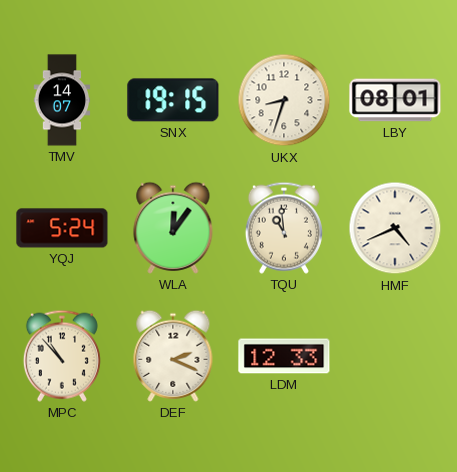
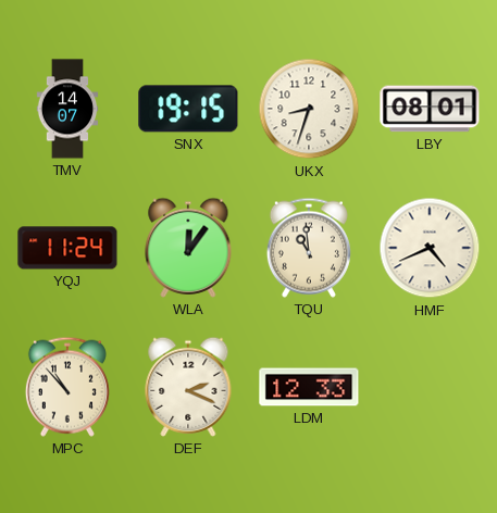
YQJ: 5:24 -> 11:24
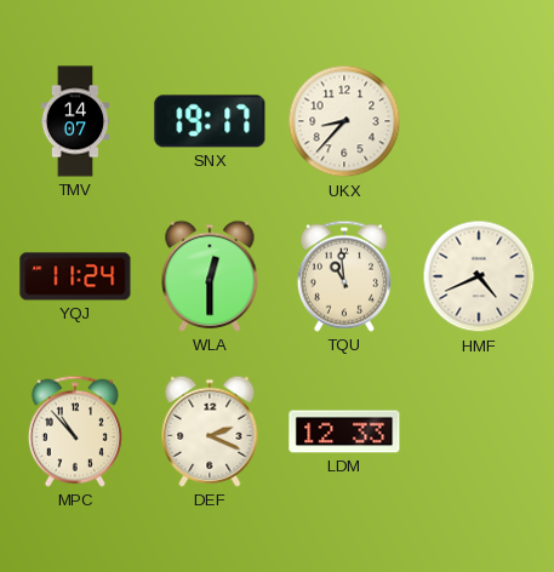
SNX: 19:15 -> 19:17
UKX: 8:33 -> 8:37
LBY: 08:01 -> none
WLA: 12:06 -> 12:30
